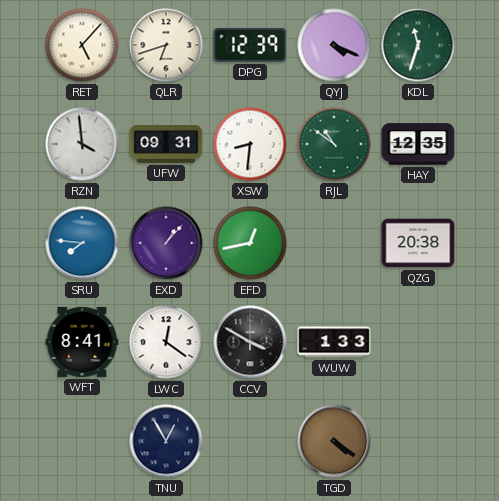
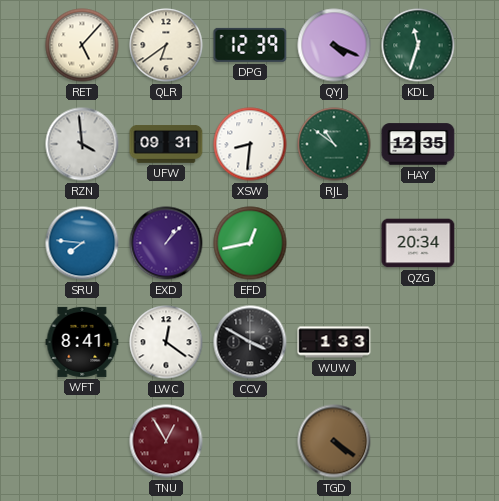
QLR: 6:42 -> 6:39
QZG: 20:38 -> 20:34
TNU dial: navy -> burgundy
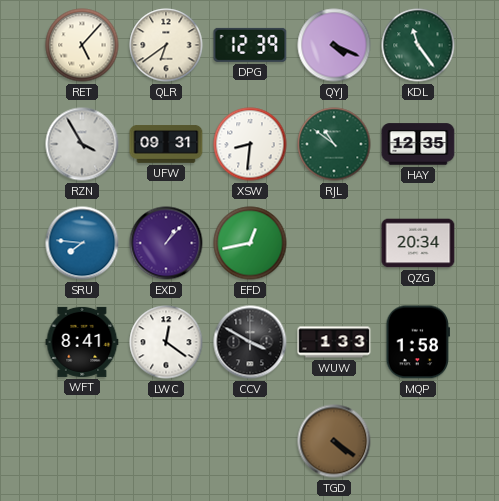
KDL: 11:33 -> 11:24
RZN: 3:59 -> 3:55
MQP: none -> 1:58
TNU: 12:55 -> none
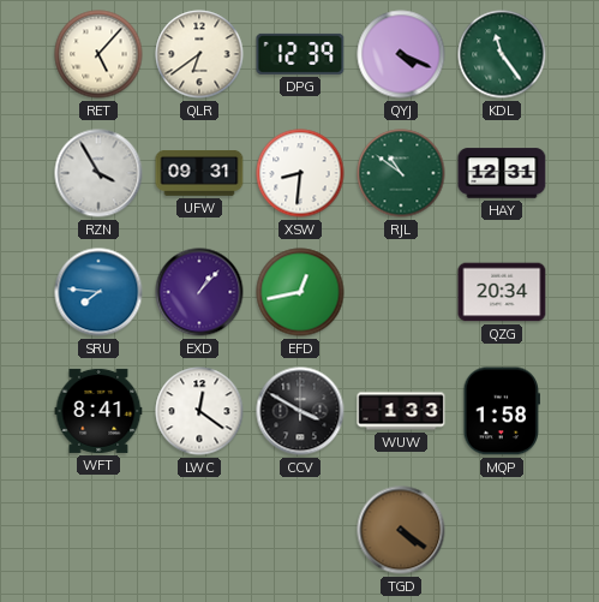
HAY: 12:35 -> 12:31
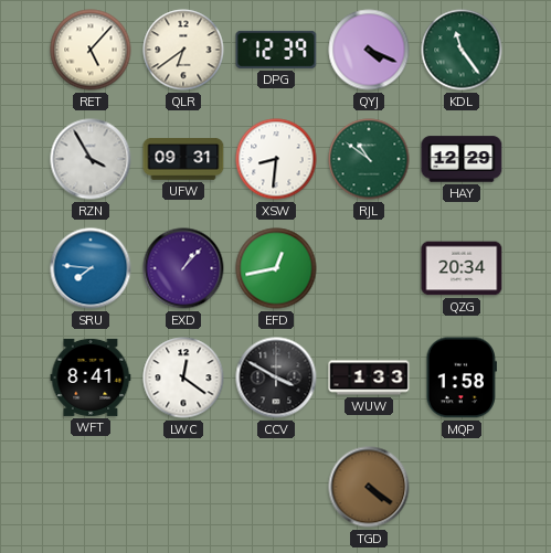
HAY: 12:31 -> 12:29
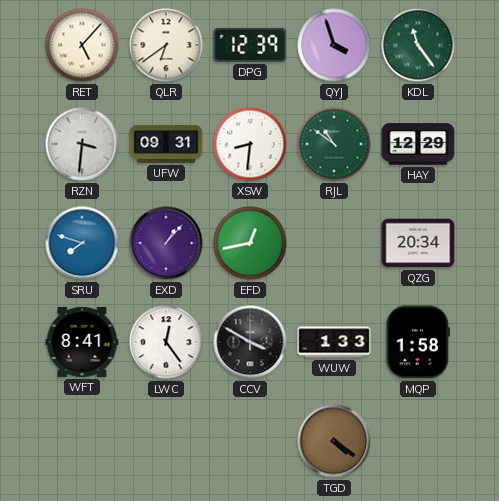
QYJ: 4:19 -> 3:57
RZN: 3:55 -> 3:31
SRU: 7:46 -> 7:48
LWC: 12:21 -> 12:24
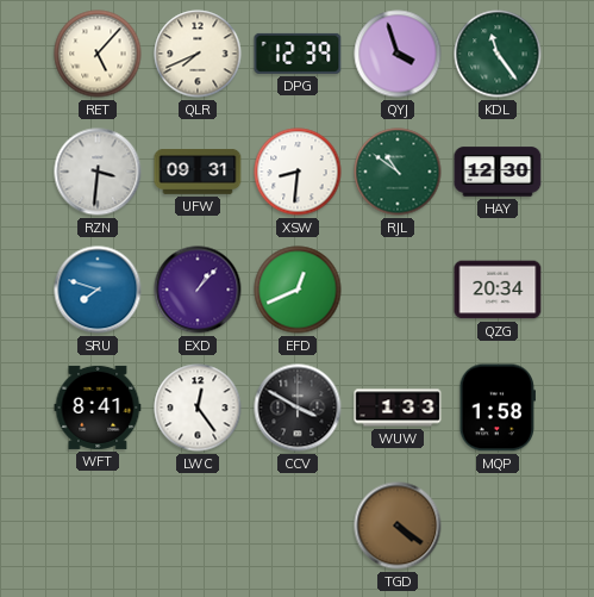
QLR: 6:39 -> 7:41
HAY: 12:29 -> 12:30
EFD: 12:43 -> 12:41
